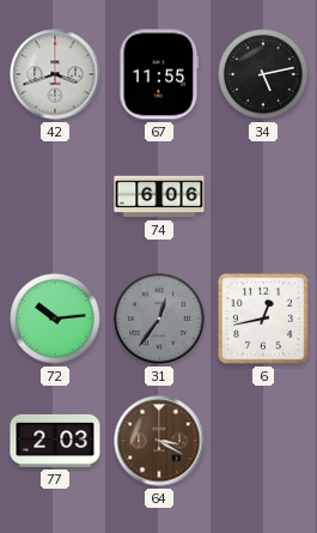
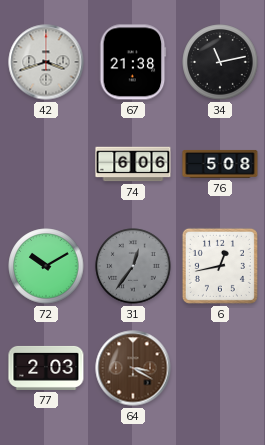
67: 11:55 -> 21:38
34: 5:13 -> 11:13
76: none -> 5:08
72: 10:14 -> 10:10
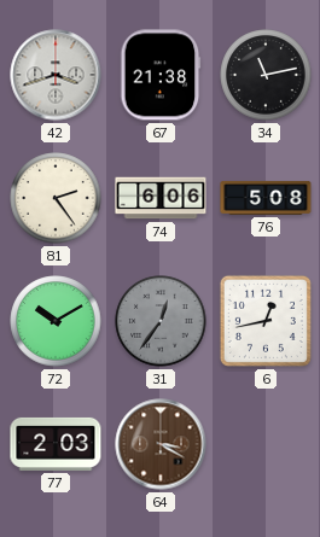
81: none -> 2:24
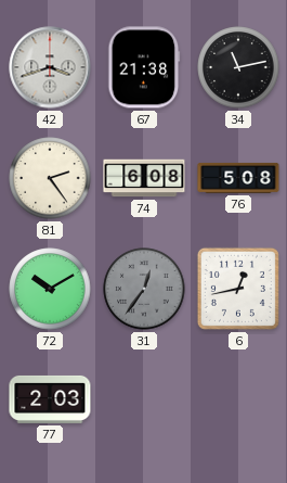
74: 6:06 -> 6:08
64: 3:20 -> none
